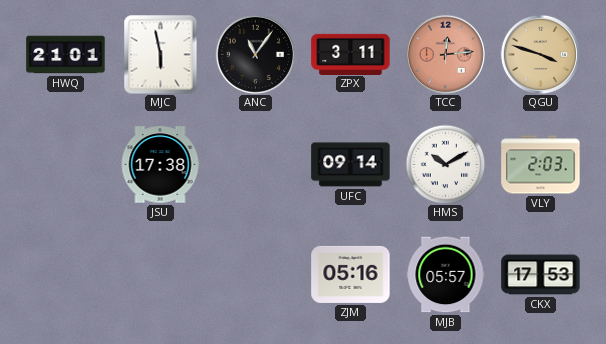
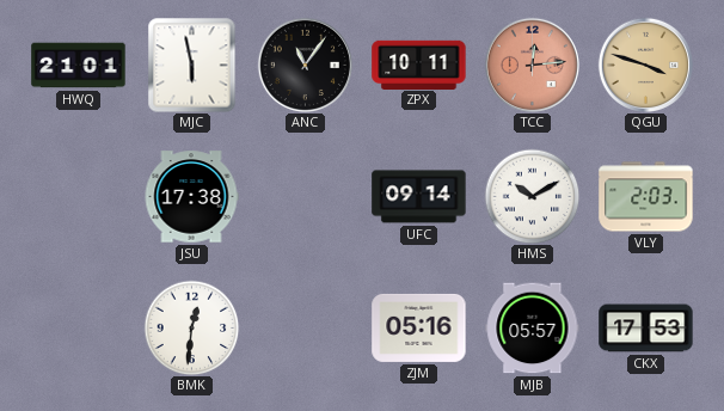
ZPX: 3:11 -> 10:11
BMK: none -> 12:31
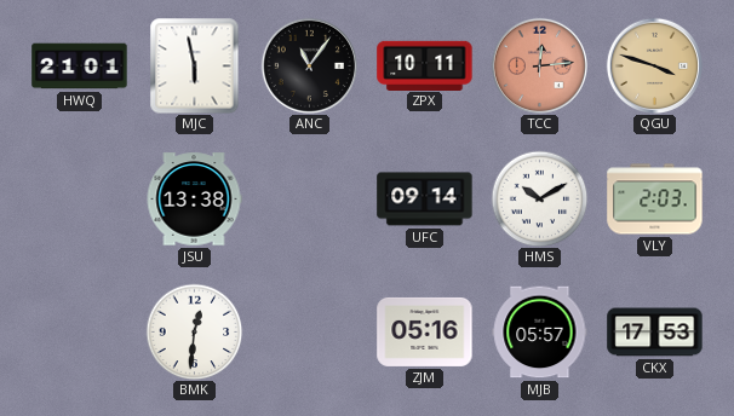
JSU: 17:38 -> 13:38
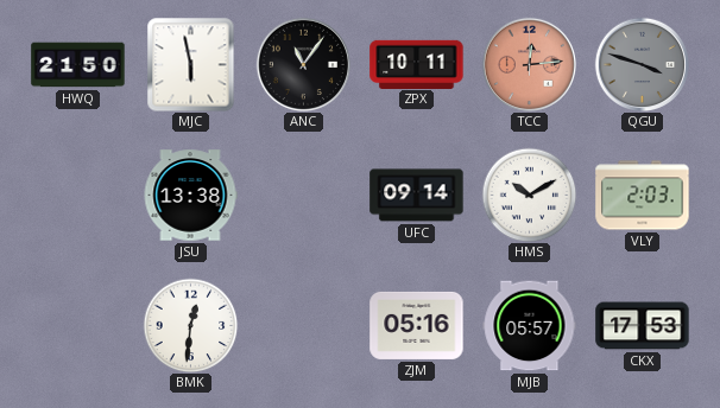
HWQ: 21:01 -> 21:50
QGU dial: champagne -> grey
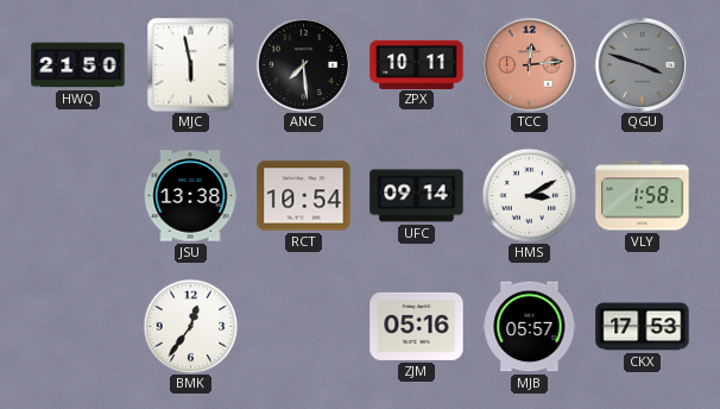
ANC: 11:06 -> 7:29
RCT: none -> 10:54
HMS: 10:10 -> 3:10
VLY: 2:03 -> 1:58
BMK: 12:31 -> 12:36
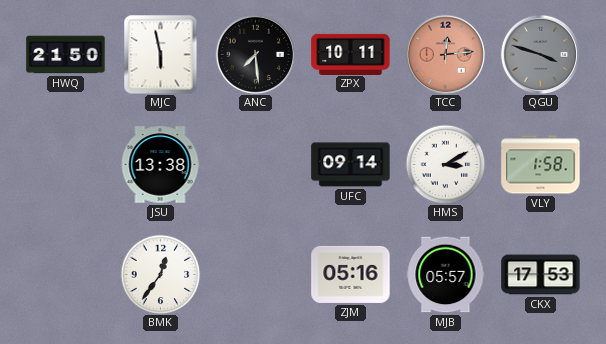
RCT: 10:54 -> none
